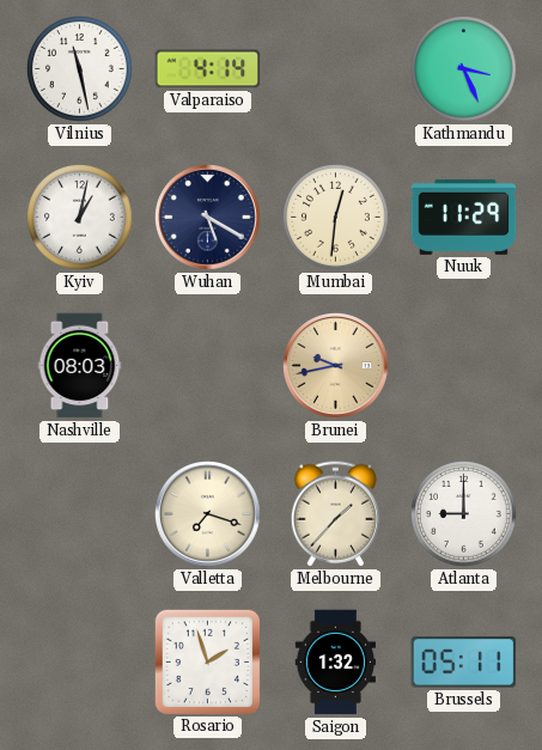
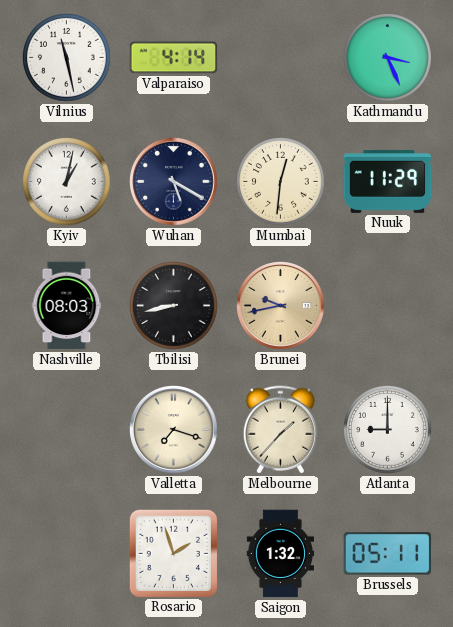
Tbilisi: none -> 8:43
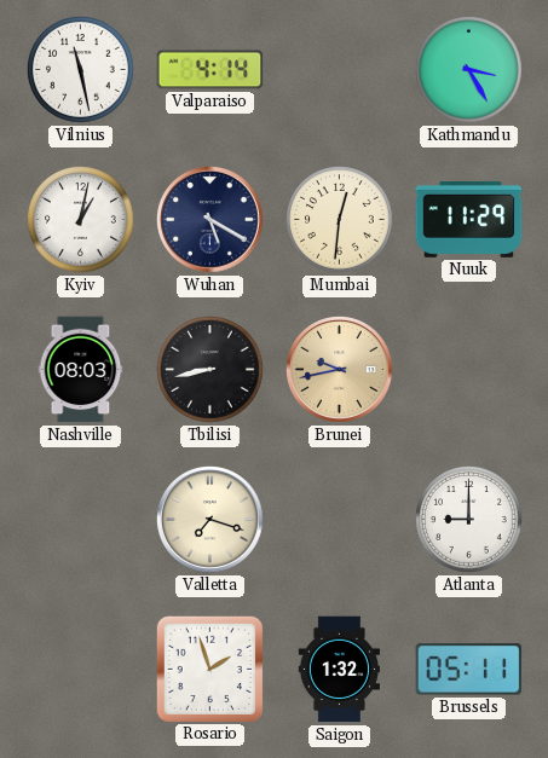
Kathmandu: 3:26 -> 3:25
Melbourne: 1:37 -> none
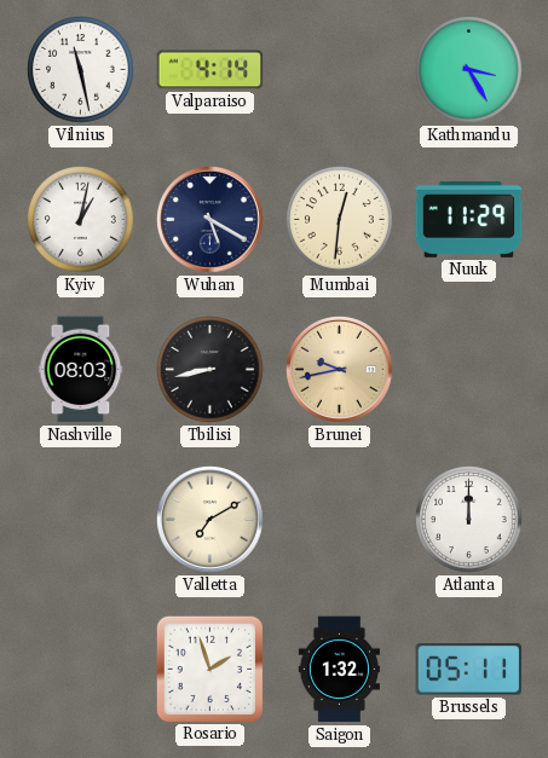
Valletta: 7:18 -> 7:10
Atlanta: 9:00 -> 12:00
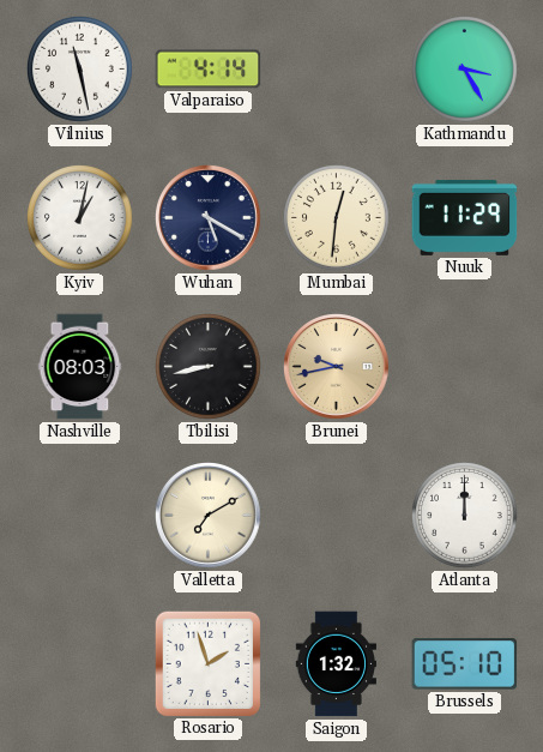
Brussels: 05:11 -> 05:10
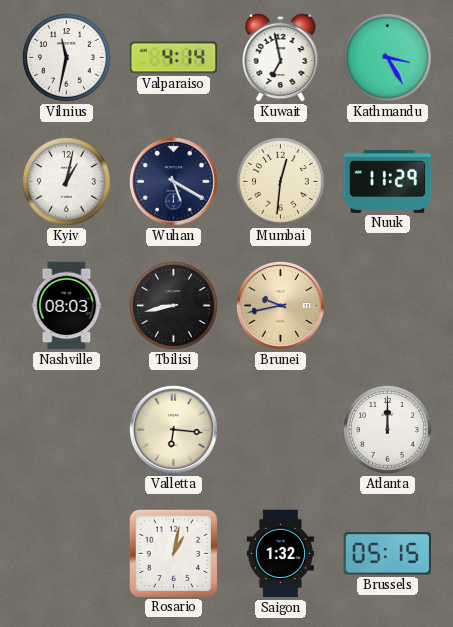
Vilnius: 11:28 -> 11:32
Kuwait: none -> 6:58
Valletta: 7:10 -> 6:16
Rosario: 1:57 -> 1:02
Brussels: 05:10 -> 05:15
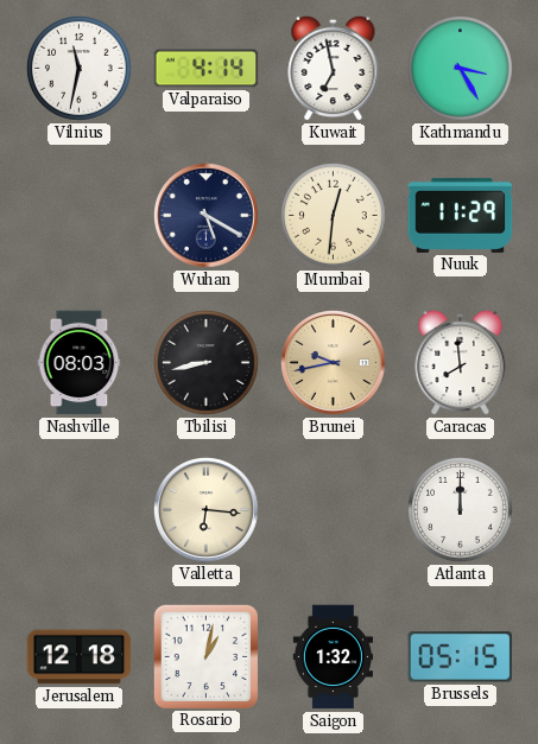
Kyiv: 1:02 -> none
Caracas: none -> 7:59
Jerusalem: none -> 12:18
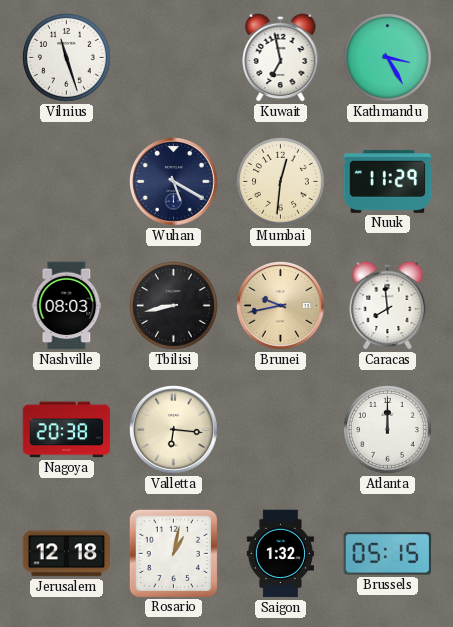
Vilnius: 11:32 -> 11:27
Valparaiso: 4:14 -> none
Nagoya: none -> 20:38
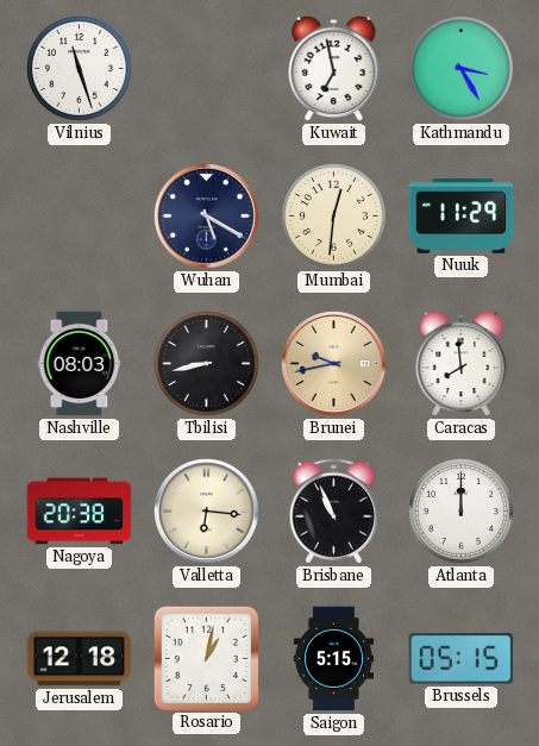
Brisbane: none -> 10:56
Saigon: 1:32 -> 5:15
